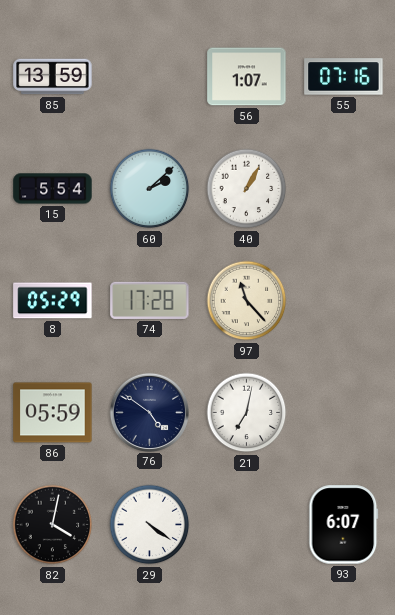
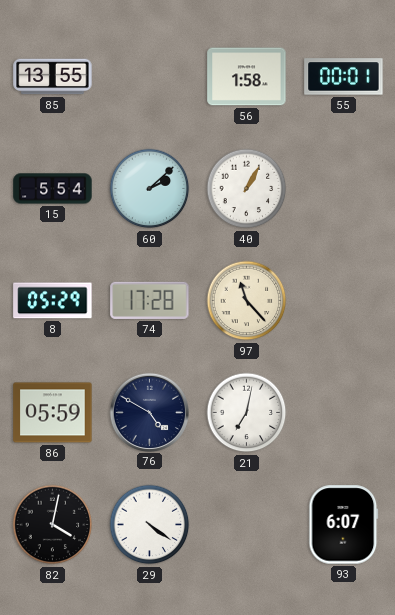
85: 13:59 -> 13:55
56: 1:07 -> 1:58
55: 07:16 -> 00:01
76: 4:51 -> 4:50
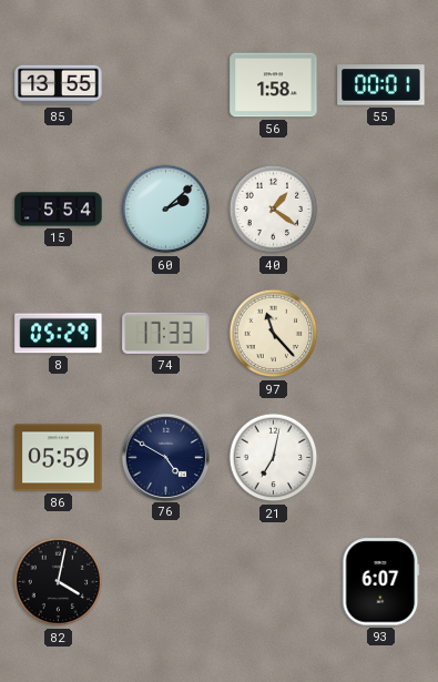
40: 1:05 -> 1:21
74: 17:28 -> 17:33
29: 4:21 -> none
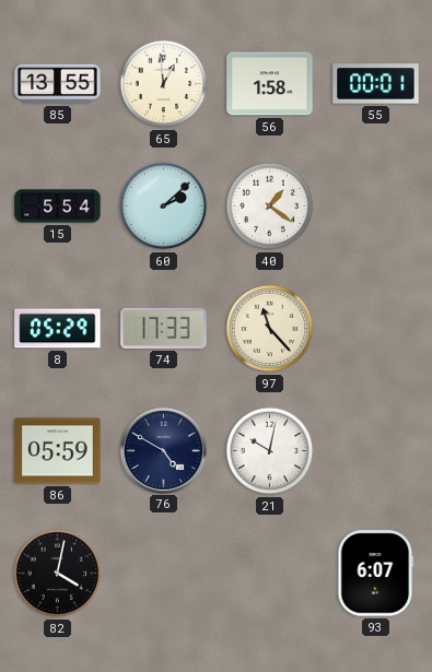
65: none -> 12:59
21: 7:02 -> 10:02
